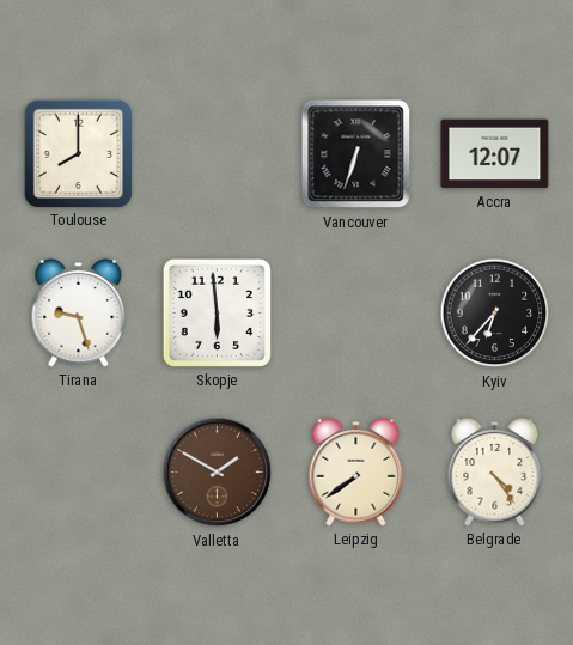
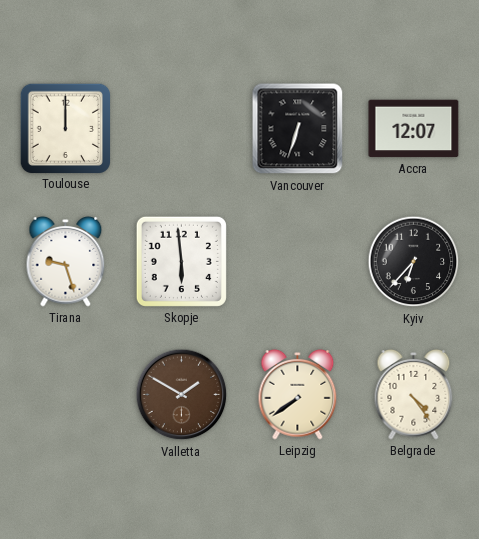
Toulouse: 8:00 -> 12:00
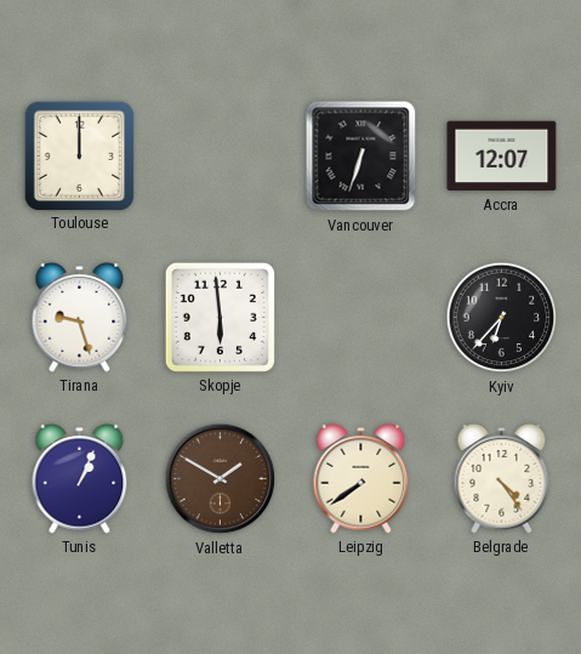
Tunis: none -> 1:04
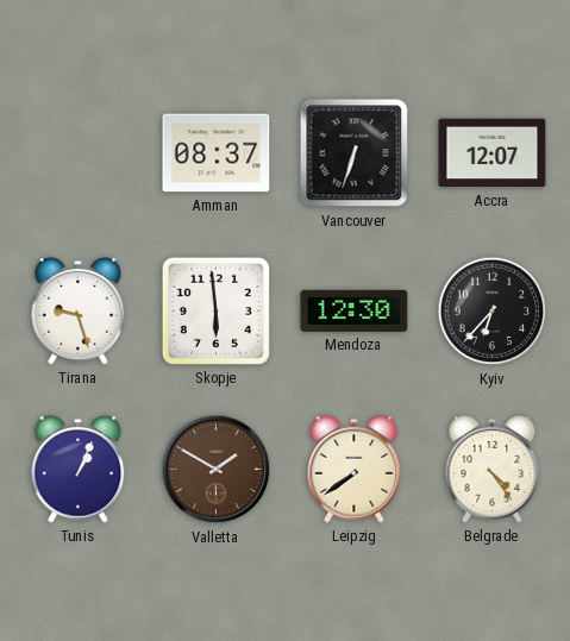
Toulouse: 12:00 -> none
Amman: none -> 08:37
Mendoza: none -> 12:30
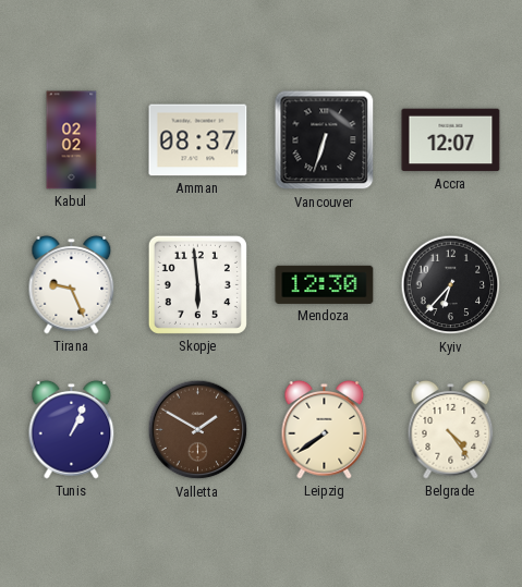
Kabul: none -> 02:02
Tirana: 9:27 -> 9:26
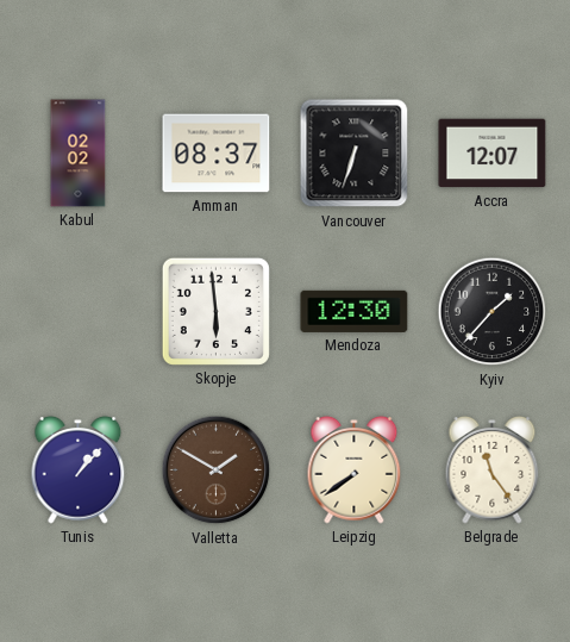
Tirana: 9:26 -> none
Kyiv: 6:37 -> 1:37
Tunis: 1:04 -> 1:07
Belgrade: 4:24 -> 11:24
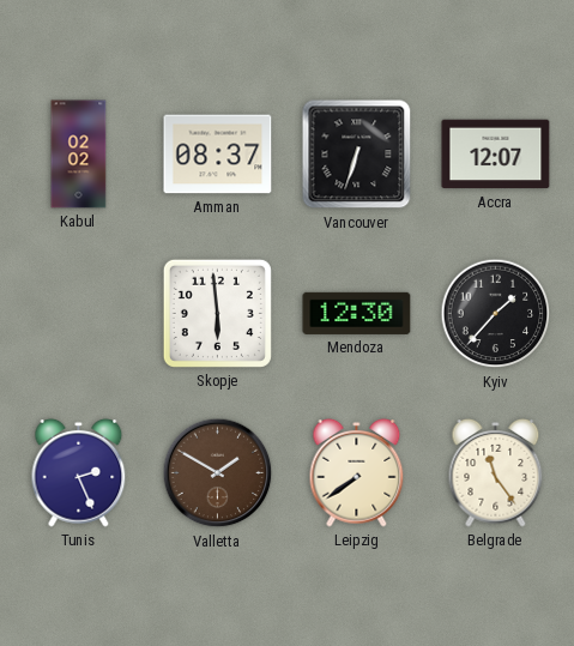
Tunis: 1:07 -> 2:26
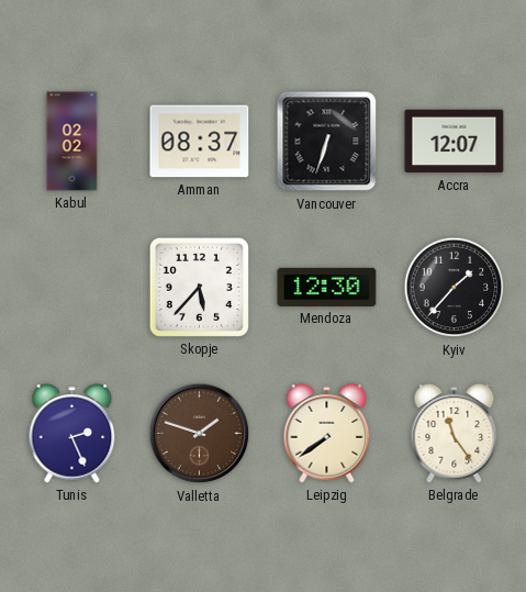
Skopje: 5:59 -> 5:37
Valletta: 1:50 -> 1:48
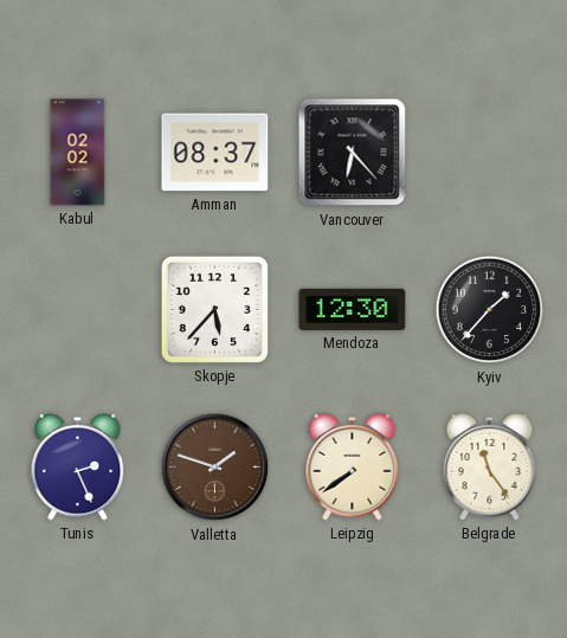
Vancouver: 6:33 -> 6:23
Accra: 12:07 -> none
